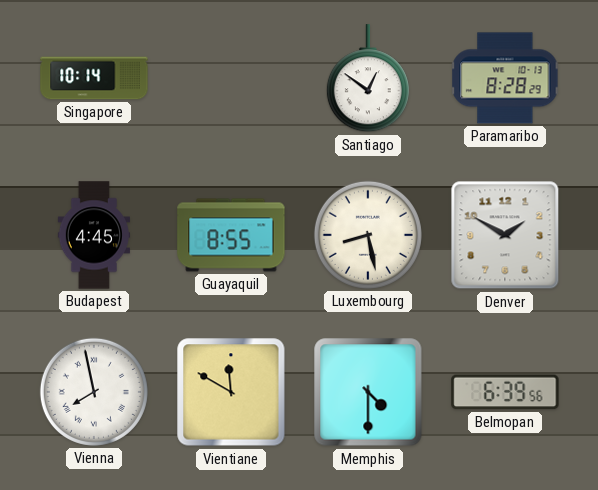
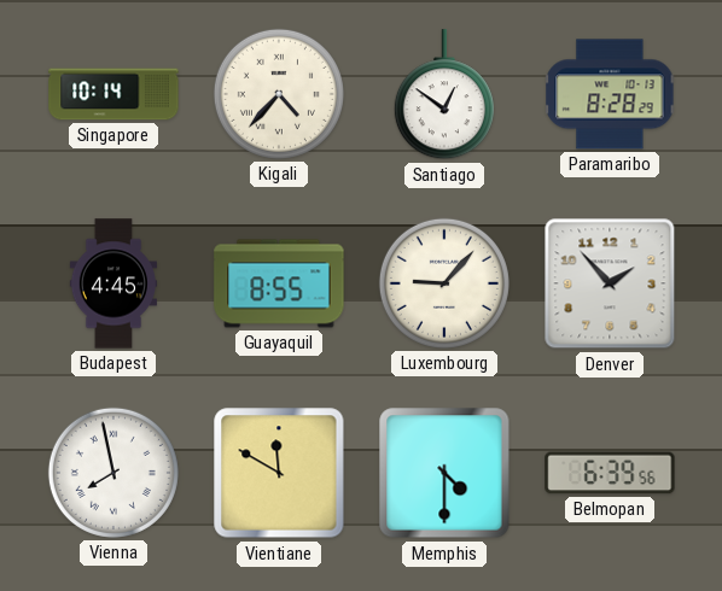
Kigali: none -> 4:37
Luxembourg: 8:28 -> 9:07
Denver: 1:50 -> 1:53
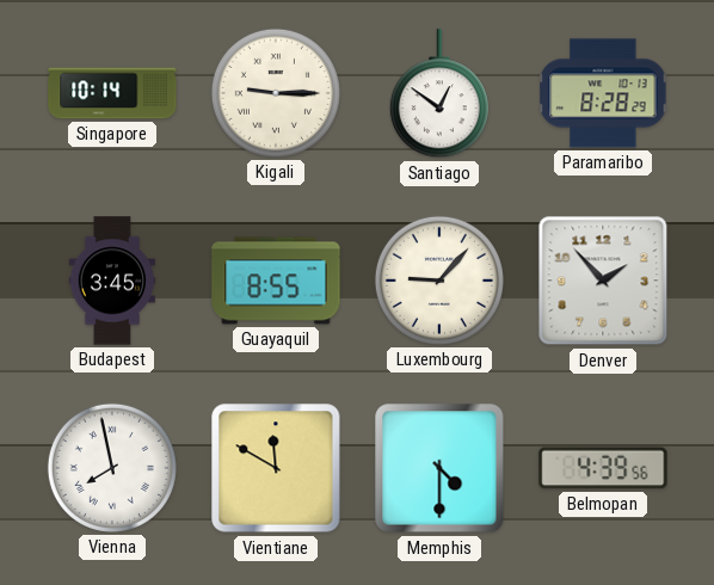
Kigali: 4:37 -> 9:15
Budapest: 4:45 -> 3:45
Belmopan: 6:39 -> 4:39
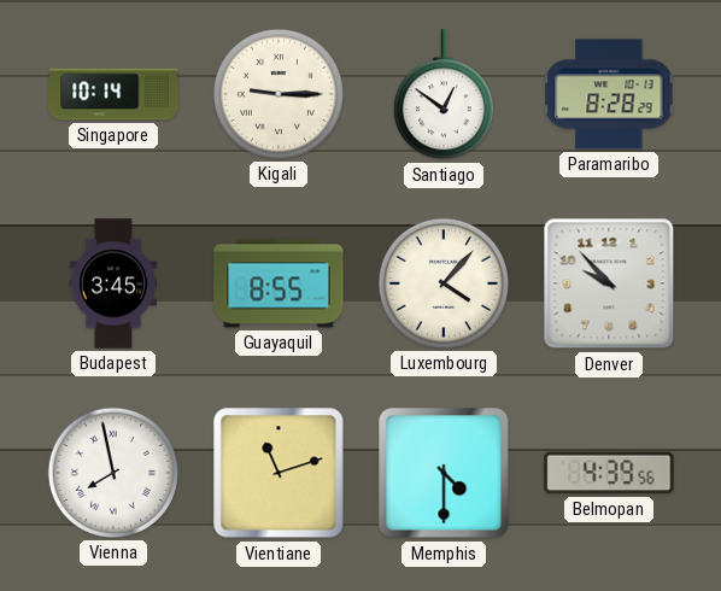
Luxembourg: 9:07 -> 4:07
Denver: 1:53 -> 9:53
Vientiane: 11:50 -> 11:12
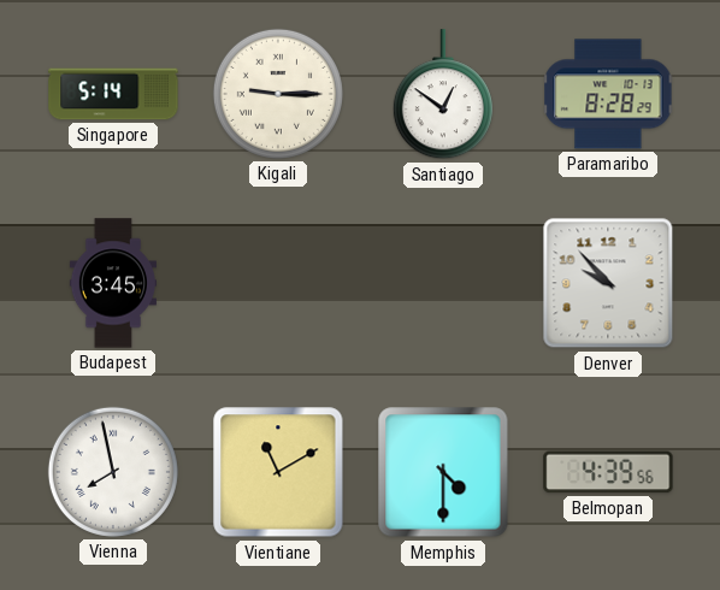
Singapore: 10:14 -> 5:14
Guayaquil: 8:55 -> none
Luxembourg: 4:07 -> none
Vientiane: 11:12 -> 11:10
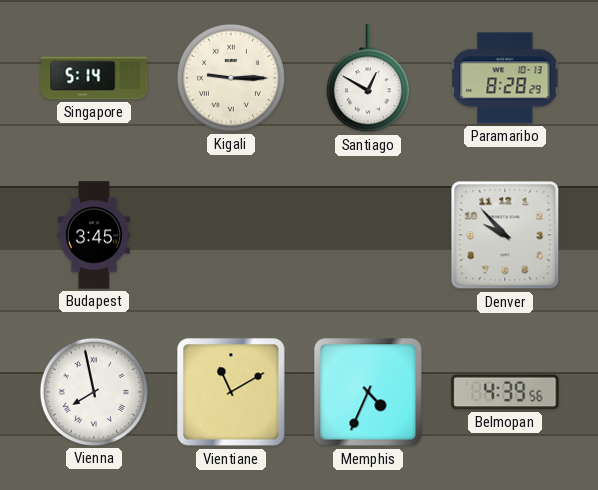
Santiago: 12:51 -> 12:50
Memphis: 4:30 -> 4:34
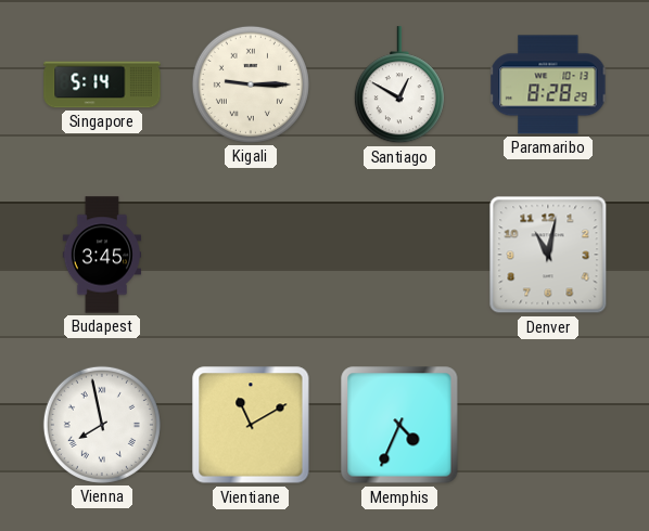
Denver: 9:53 -> 11:02
Belmopan: 4:39 -> none
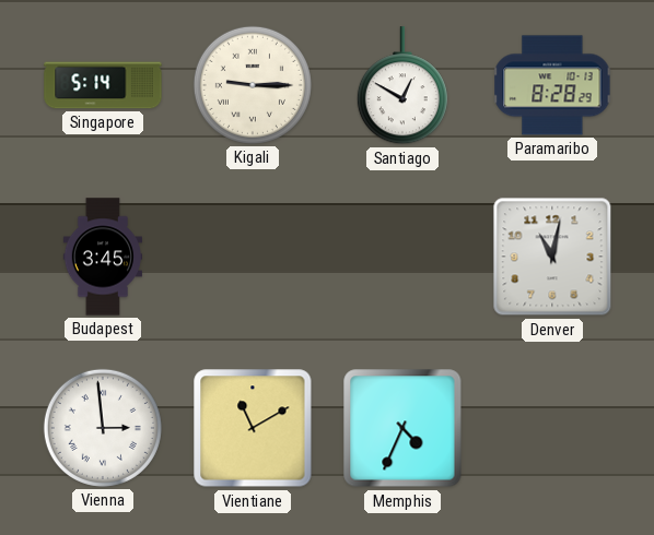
Vienna: 7:58 -> 2:59
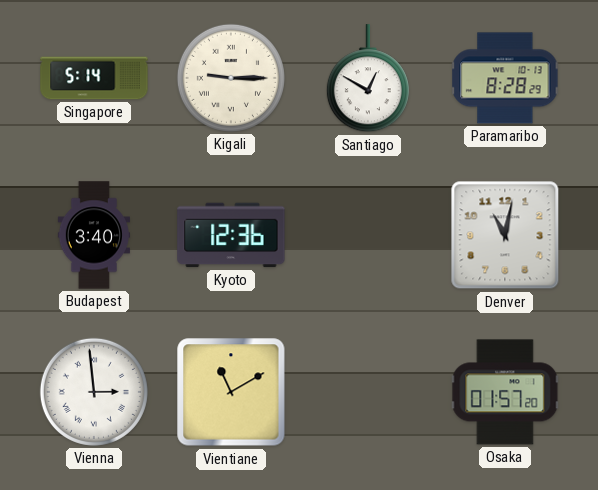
Budapest: 3:45 -> 3:40
Kyoto: none -> 12:36
Memphis: 4:34 -> none
Osaka: none -> 01:57
